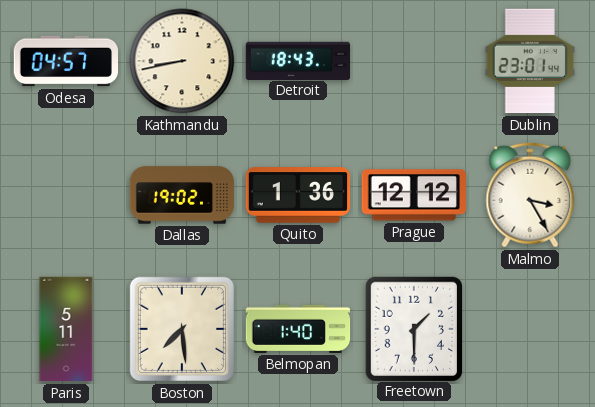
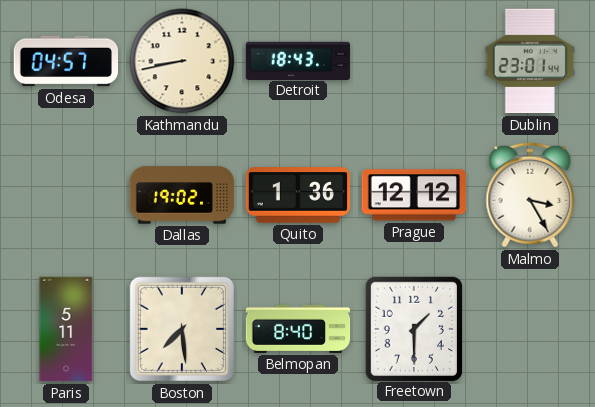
Belmopan: 1:40 -> 8:40
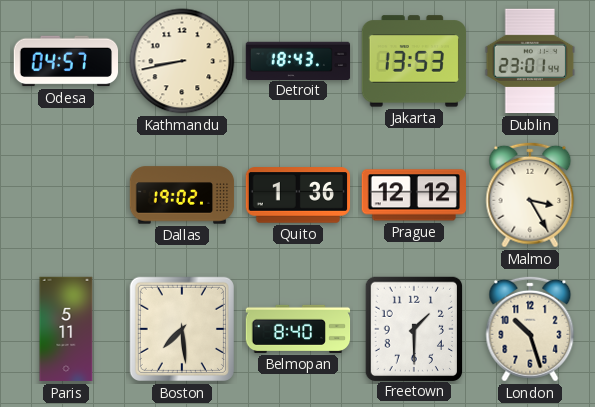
Jakarta: none -> 13:53
London: none -> 10:27
